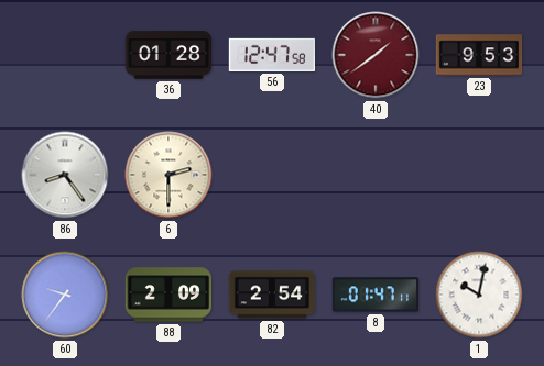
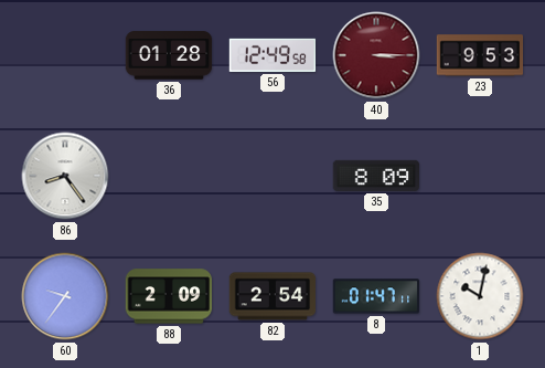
56: 12:47 -> 12:49
40: 1:39 -> 3:15
6: 2:30 -> none
35: none -> 8:09
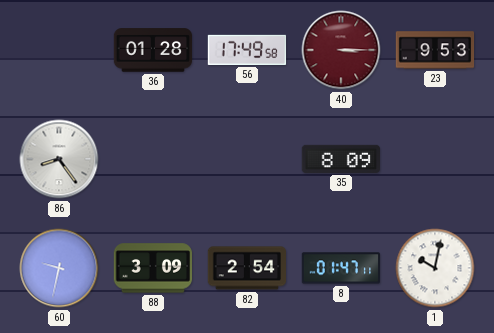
56: 12:49 -> 17:49
60: 9:36 -> 9:32
88: 2:09 -> 3:09
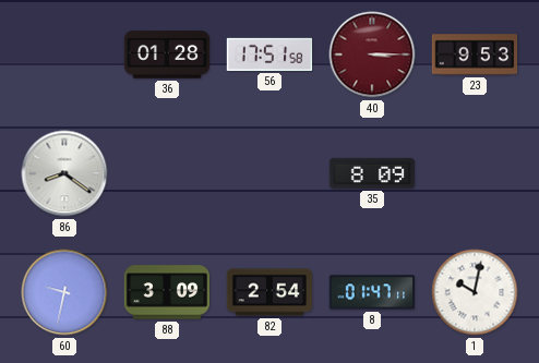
56: 17:49 -> 17:51
86: 8:24 -> 8:21
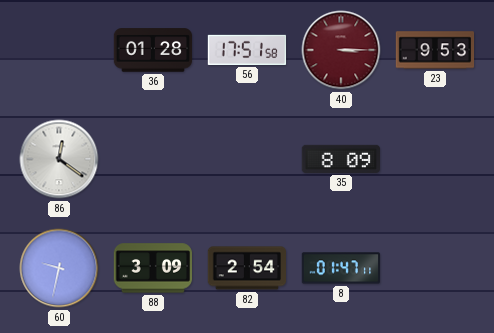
86: 8:21 -> 12:21
1: 10:02 -> none
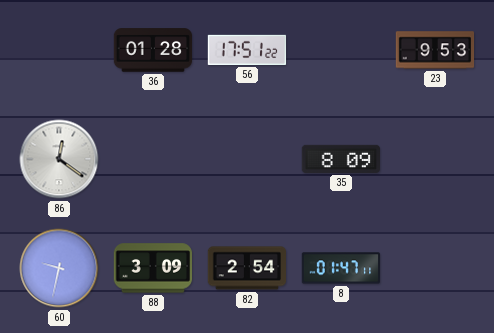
56: 17:51:58 -> 17:51:22
40: 3:15 -> none
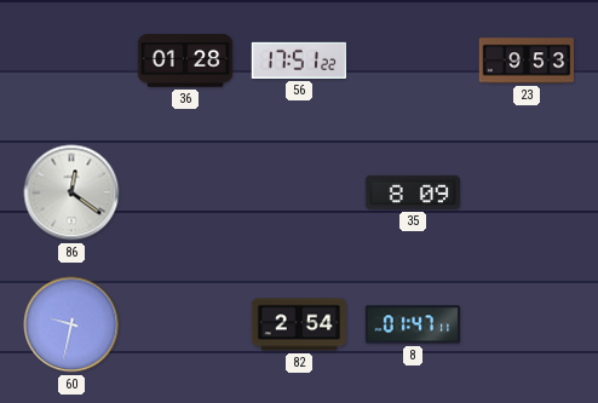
88: 3:09 -> none
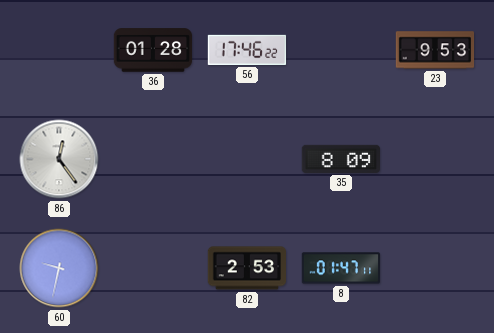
56: 17:51 -> 17:46
86: 12:21 -> 12:24
82: 2:54 -> 2:53
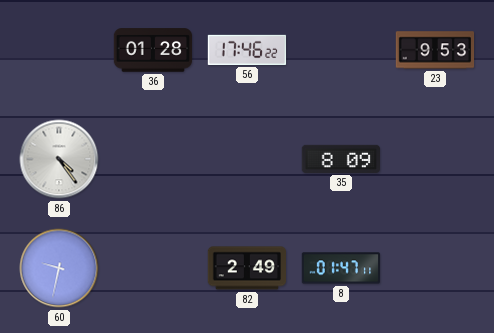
86: 12:24 -> 4:24
82: 2:53 -> 2:49
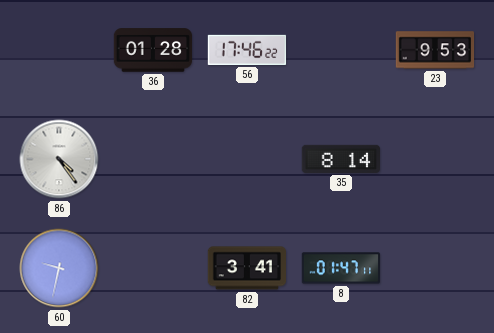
35: 8:09 -> 8:14
82: 2:49 -> 3:41
